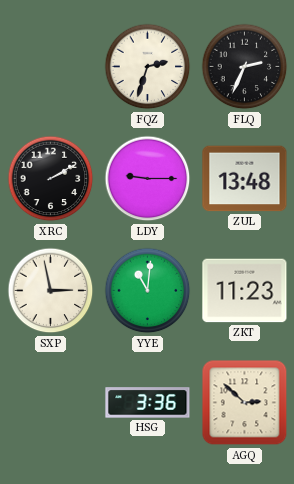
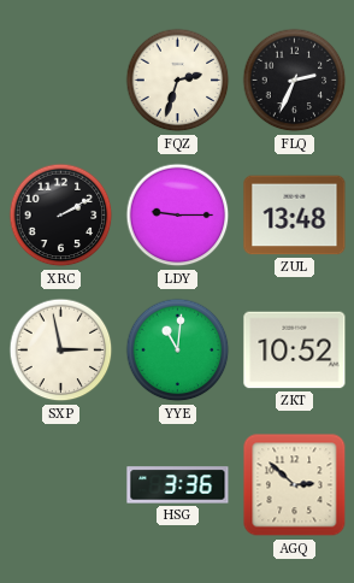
ZKT: 11:23 -> 10:52
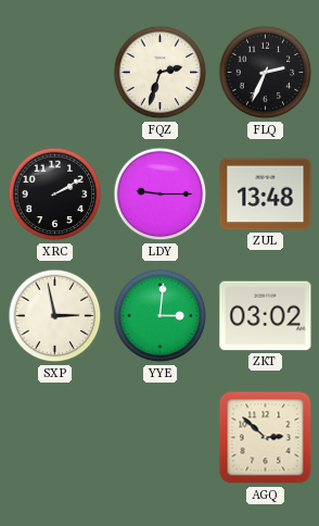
YYE: 11:01 -> 3:01
ZKT: 10:52 -> 03:02
HSG: 3:36 -> none
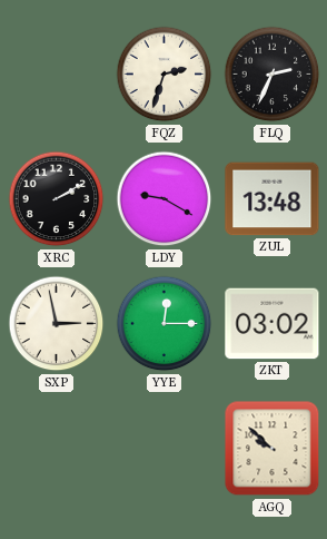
LDY: 9:15 -> 9:20
YYE: 3:01 -> 12:15
AGQ: 2:52 -> 9:52
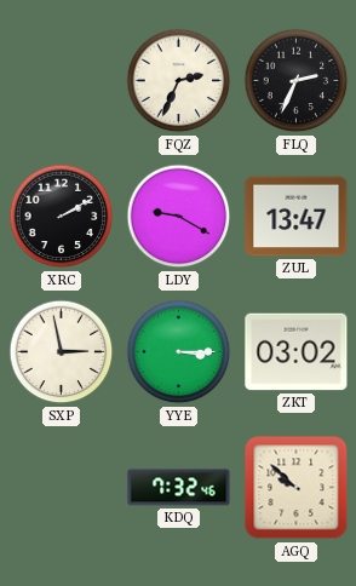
FQZ: 2:33 -> 2:34
ZUL: 13:48 -> 13:47
YYE: 12:15 -> 3:15
KDQ: none -> 7:32
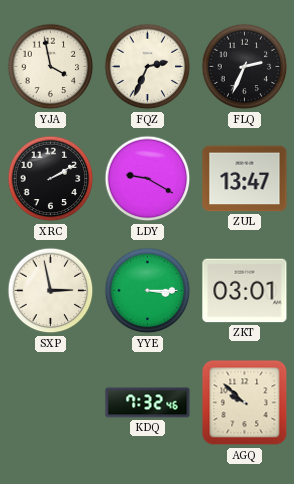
YJA: none -> 3:58
ZKT: 03:02 -> 03:01
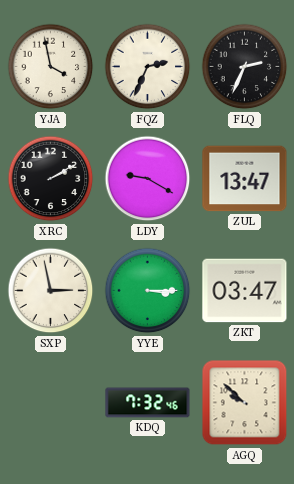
ZKT: 03:01 -> 03:47
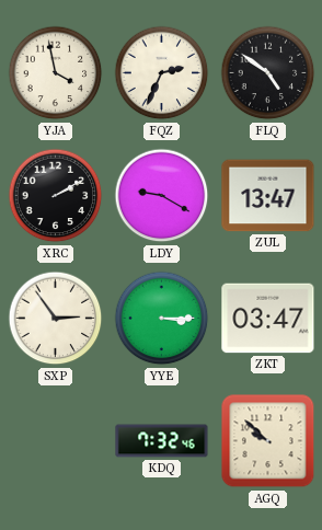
FLQ: 2:34 -> 4:51
SXP: 2:58 -> 2:54
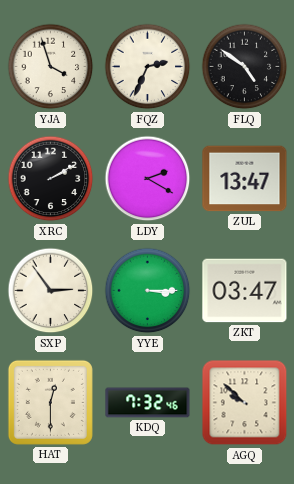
YJA: 3:58 -> 3:57
LDY: 9:20 -> 2:20
HAT: none -> 12:30
